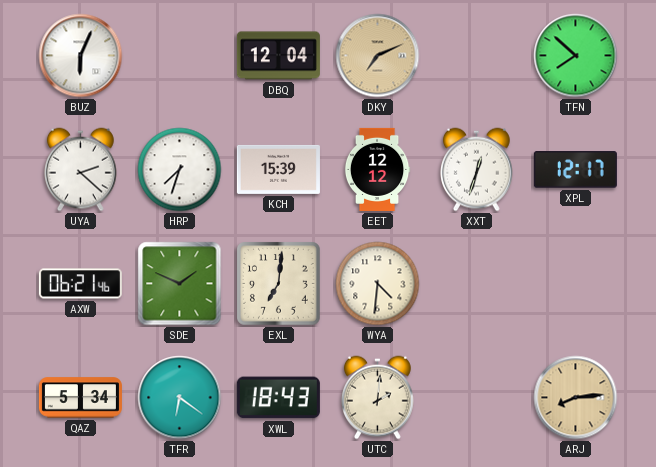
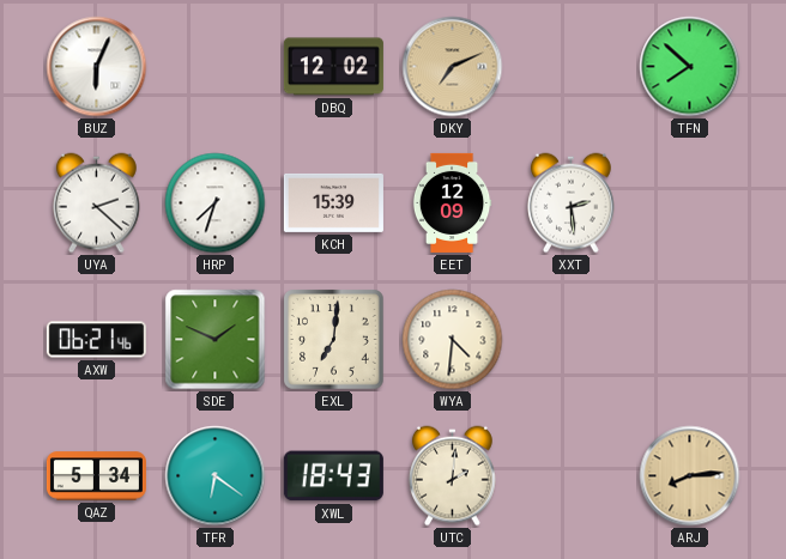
DBQ: 12:04 -> 12:02
EET: 12:12 -> 12:09
XXT: 12:33 -> 2:29
XPL: 12:17 -> none
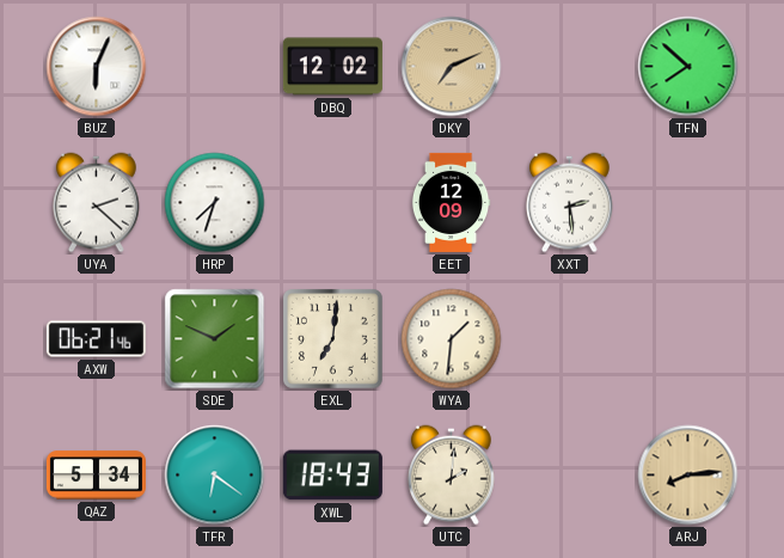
KCH: 15:39 -> none
WYA: 4:31 -> 1:31
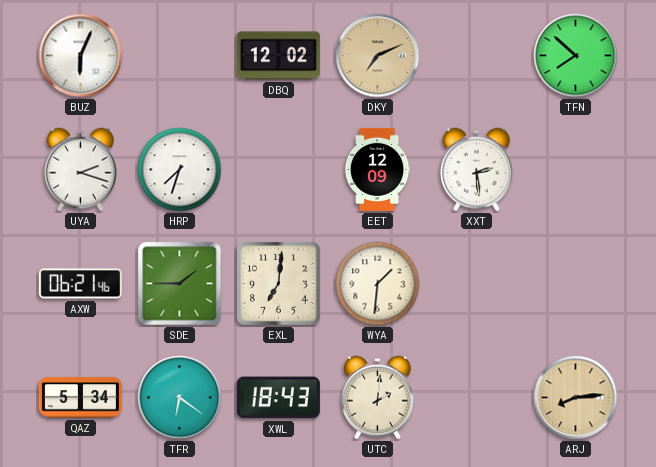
UYA: 2:22 -> 2:18
SDE: 1:49 -> 1:45
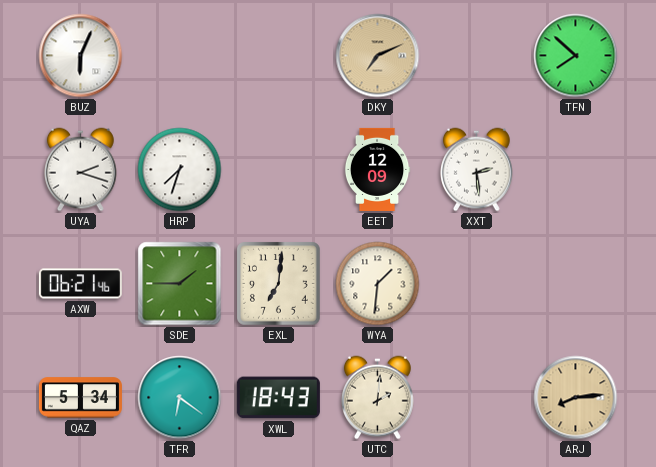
DBQ: 12:02 -> none
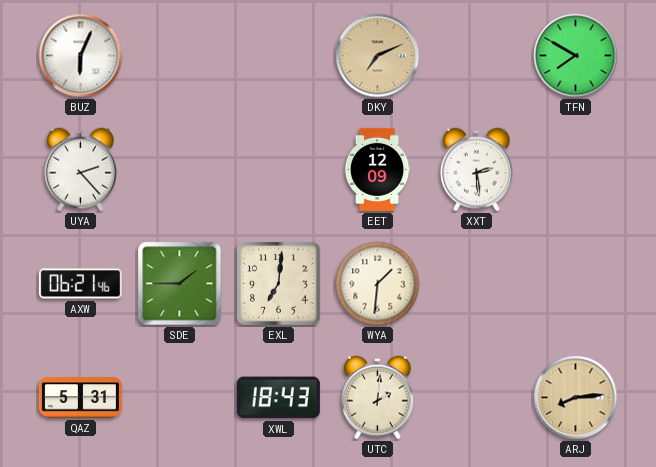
TFN: 7:52 -> 7:50
UYA: 2:18 -> 2:23
HRP: 7:33 -> none
QAZ: 5:34 -> 5:31
TFR: 6:21 -> none
